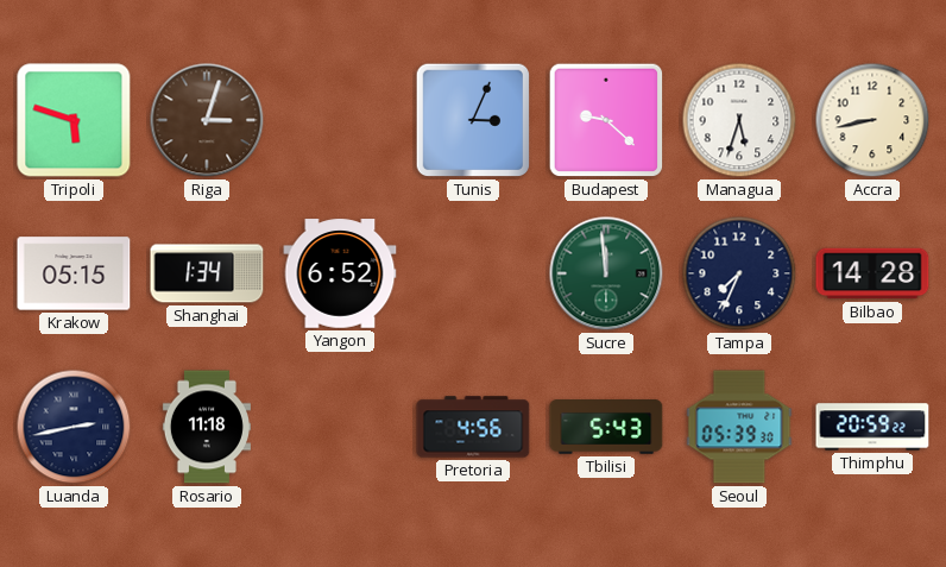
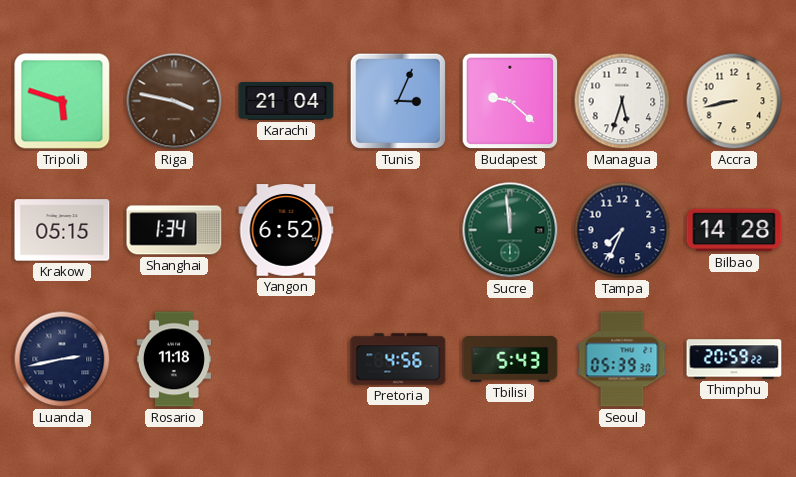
Riga: 3:03 -> 3:47
Karachi: none -> 21:04
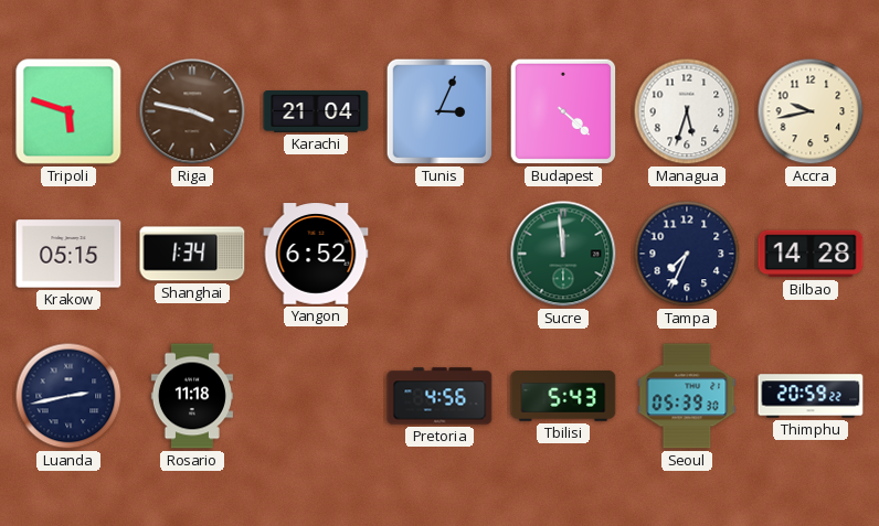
Budapest: 9:22 -> 4:22
Accra: 8:43 -> 9:43
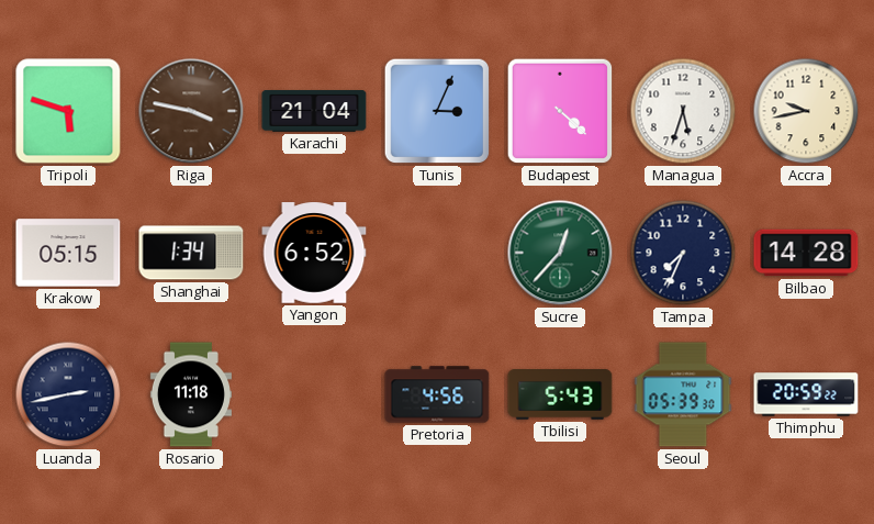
Sucre: 11:59 -> 12:37
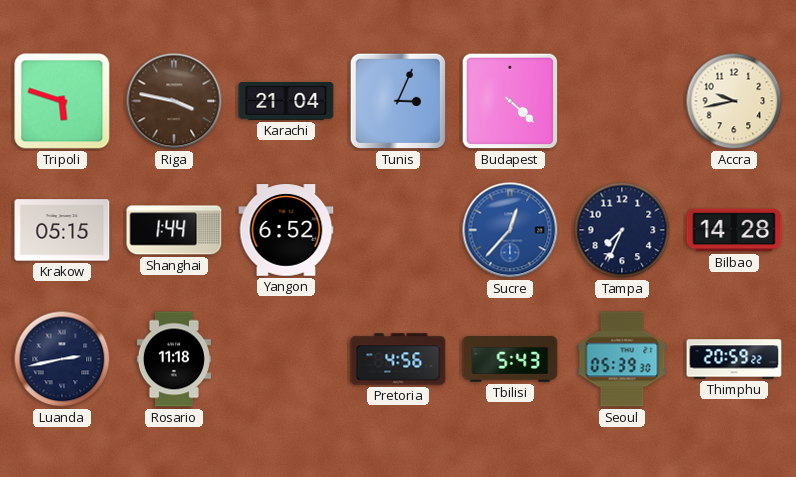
Managua: 5:33 -> none
Shanghai: 1:34 -> 1:44
Sucre dial: green -> blue
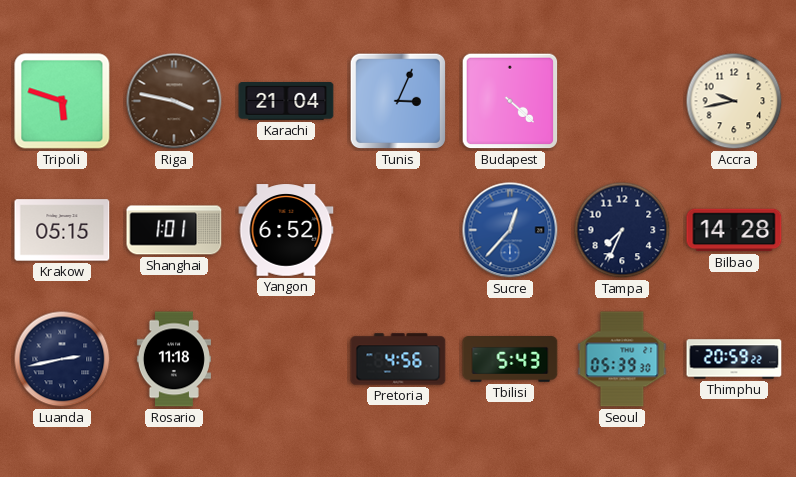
Shanghai: 1:44 -> 1:01
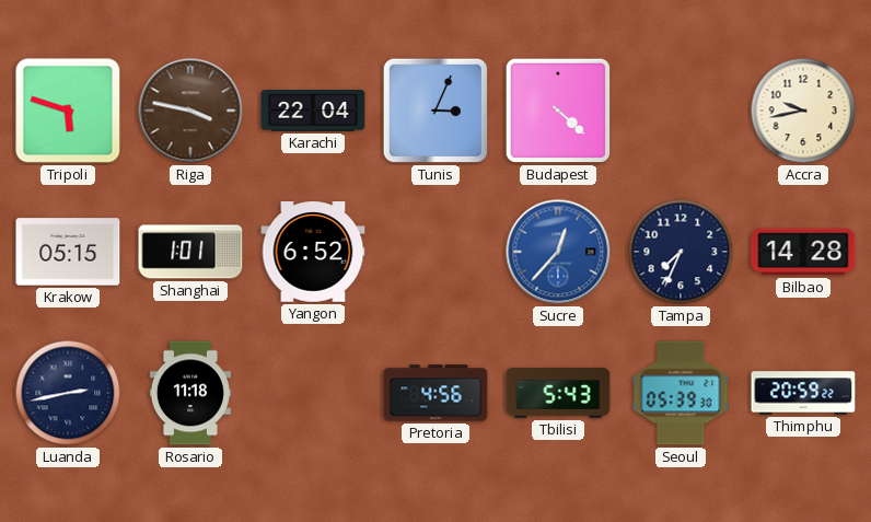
Karachi: 21:04 -> 22:04
